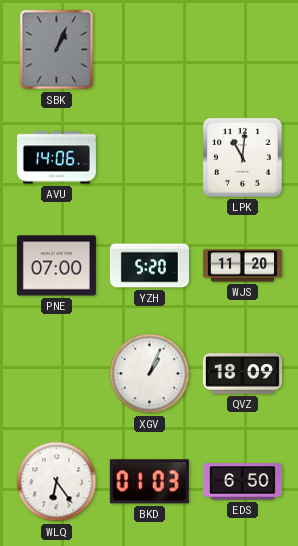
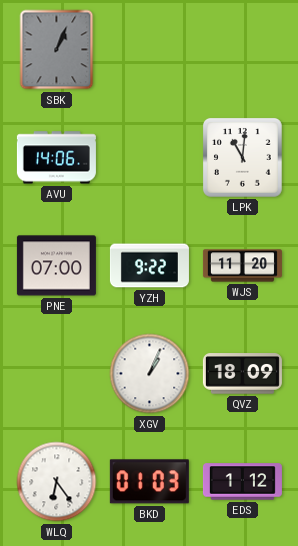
YZH: 5:20 -> 9:22
EDS: 6:50 -> 1:12
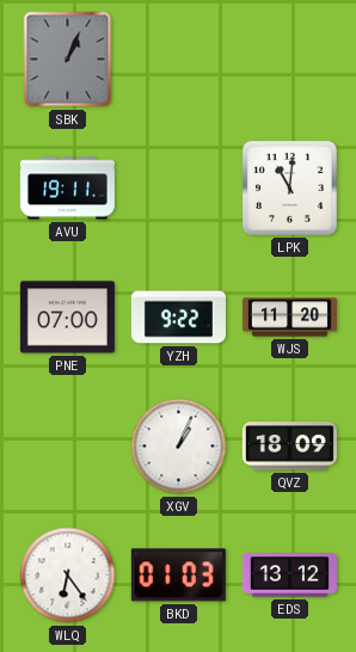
AVU: 14:06 -> 19:11
EDS: 1:12 -> 13:12
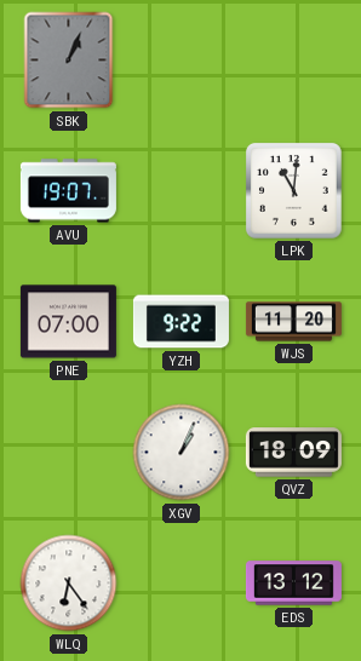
AVU: 19:11 -> 19:07
BKD: 01:03 -> none
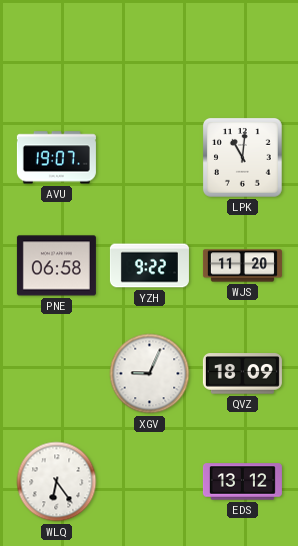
SBK: 1:04 -> none
PNE: 07:00 -> 06:58
XGV: 1:04 -> 9:04
